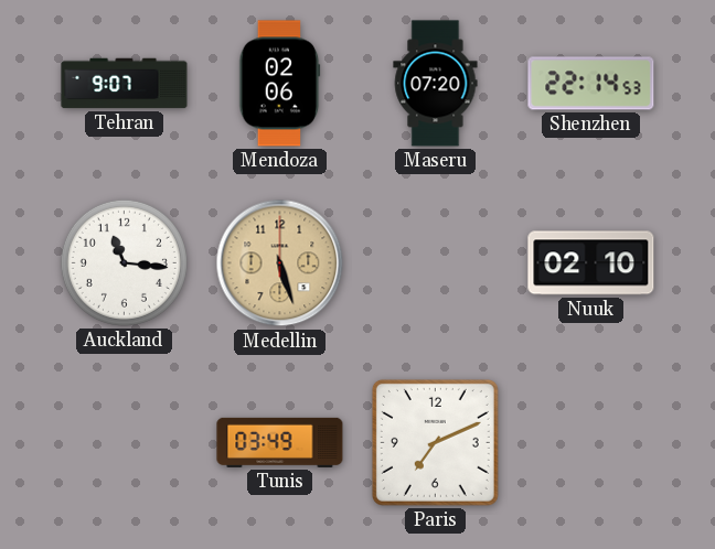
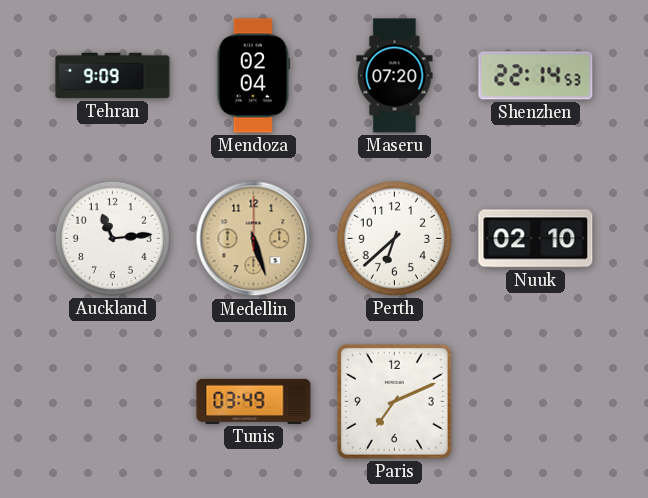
Tehran: 9:07 -> 9:09
Mendoza: 02:06 -> 02:04
Auckland: 11:16 -> 11:14
Perth: none -> 6:38
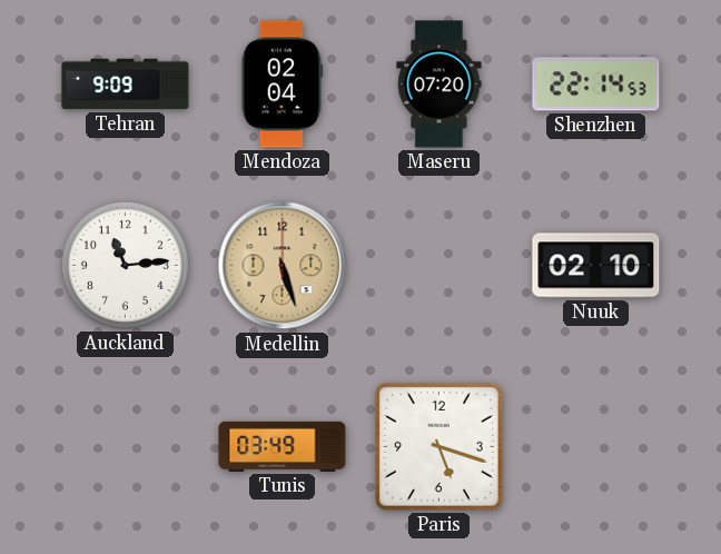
Perth: 6:38 -> none
Paris: 7:11 -> 5:18
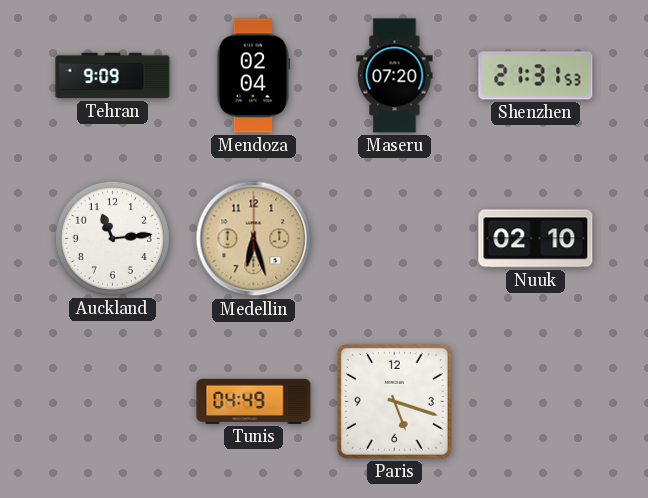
Shenzhen: 22:14 -> 21:31
Medellin: 5:27 -> 6:27
Tunis: 03:49 -> 04:49
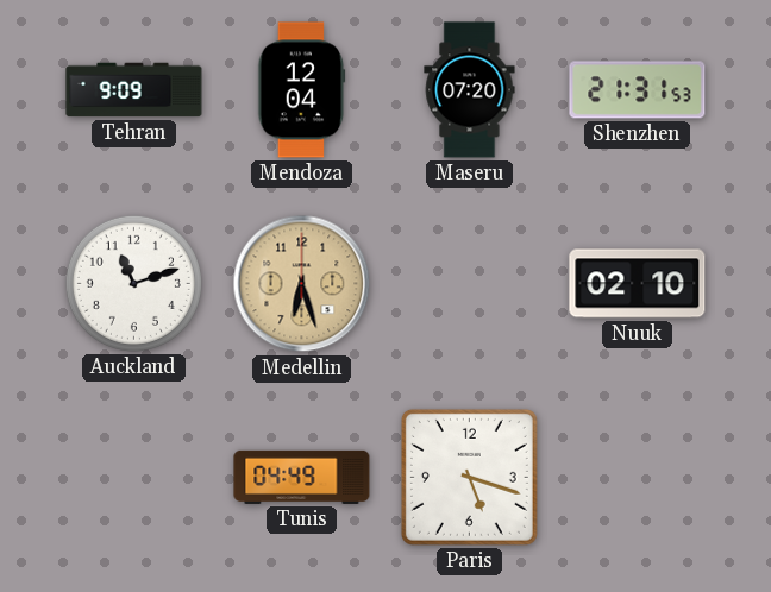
Mendoza: 02:04 -> 12:04
Auckland: 11:14 -> 11:12
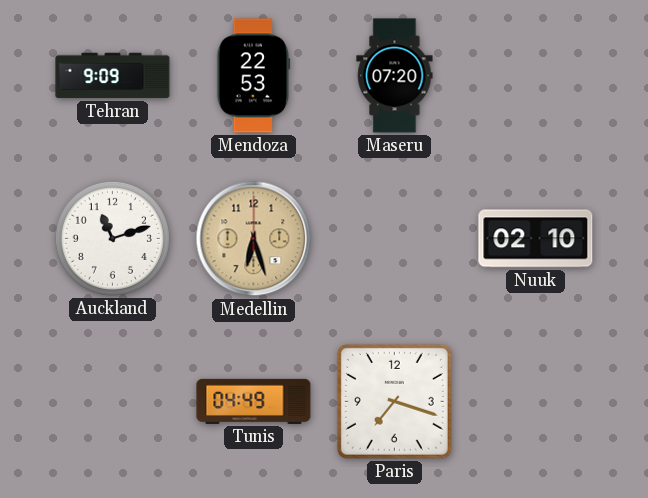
Mendoza: 12:04 -> 22:53
Shenzhen: 21:31 -> none
Paris: 5:18 -> 7:18
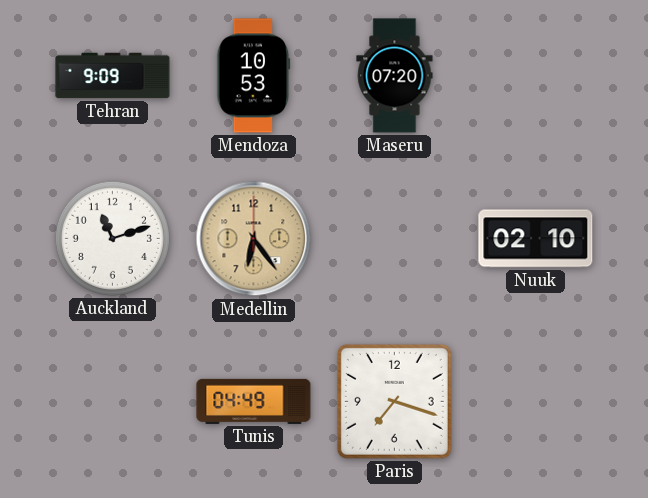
Mendoza: 22:53 -> 10:53
Medellin: 6:27 -> 6:24
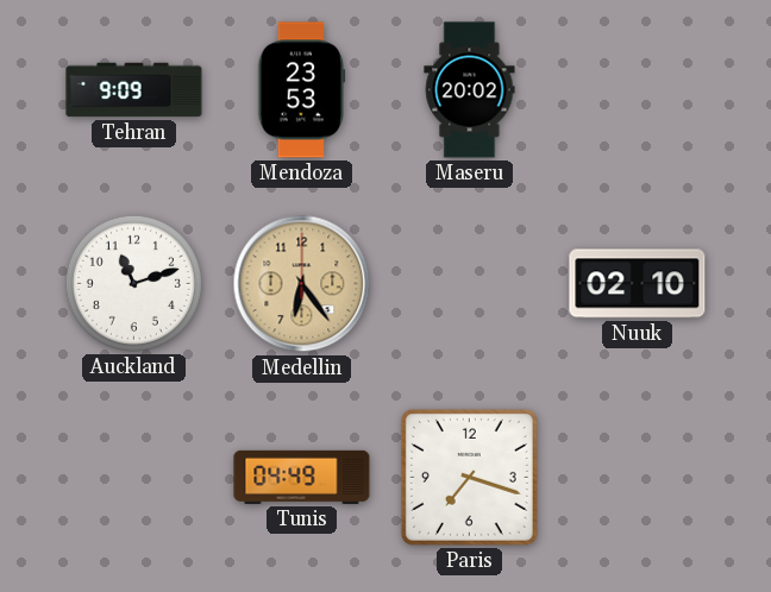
Mendoza: 10:53 -> 23:53
Maseru: 07:20 -> 20:02
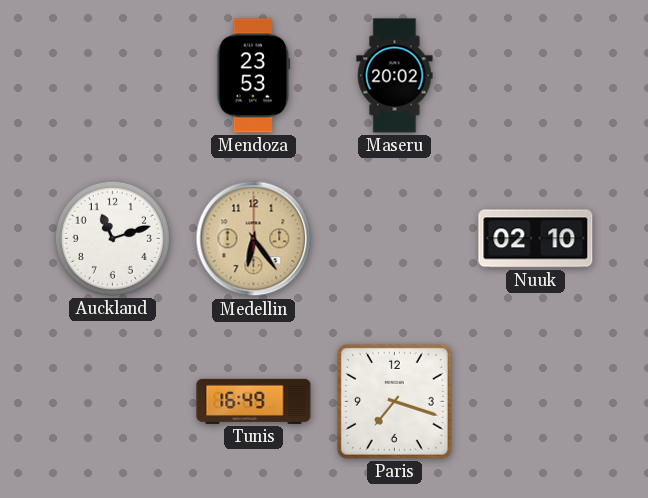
Tehran: 9:09 -> none
Tunis: 04:49 -> 16:49
